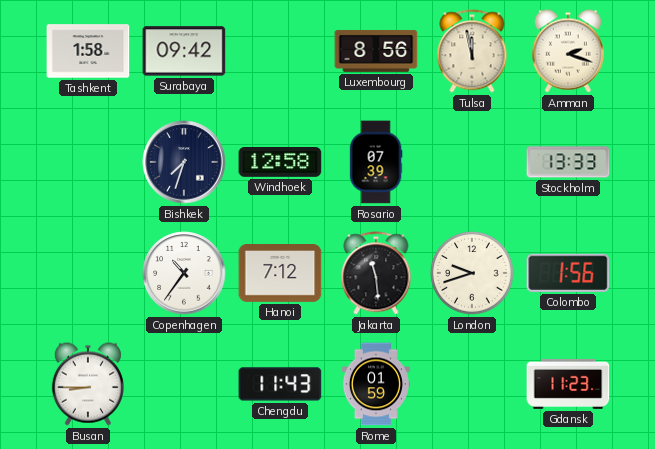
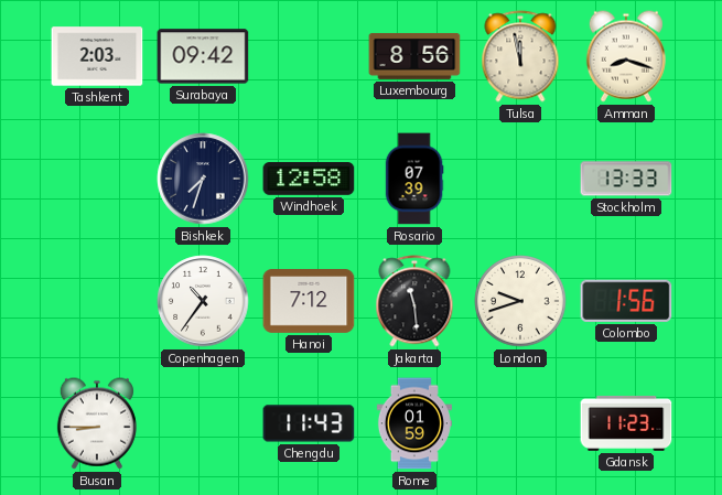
Tashkent: 1:58 -> 2:03
Amman: 2:18 -> 8:18
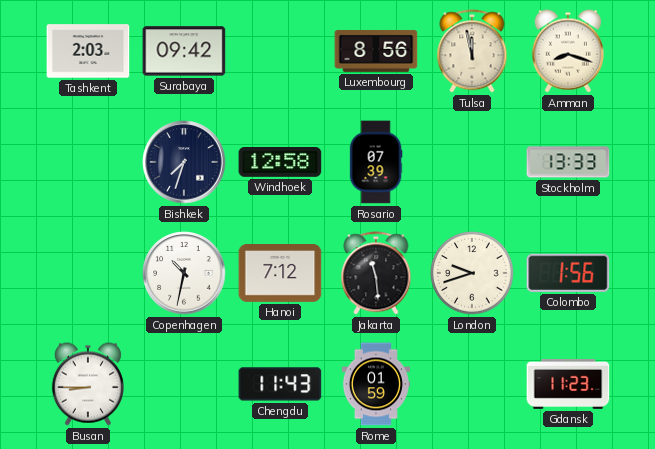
Copenhagen: 10:36 -> 10:32
